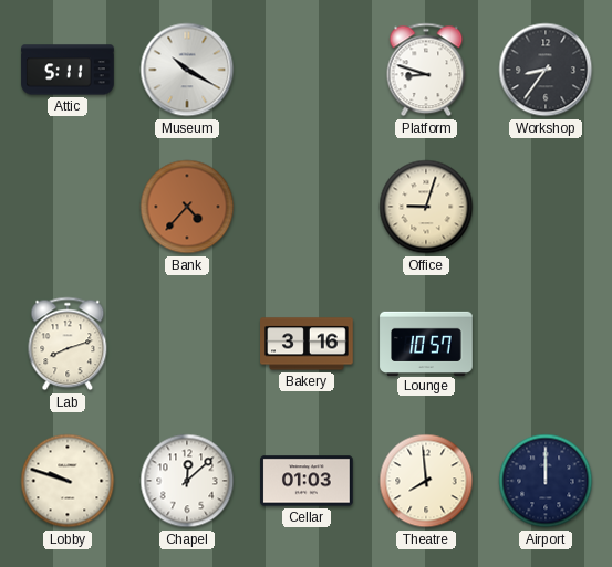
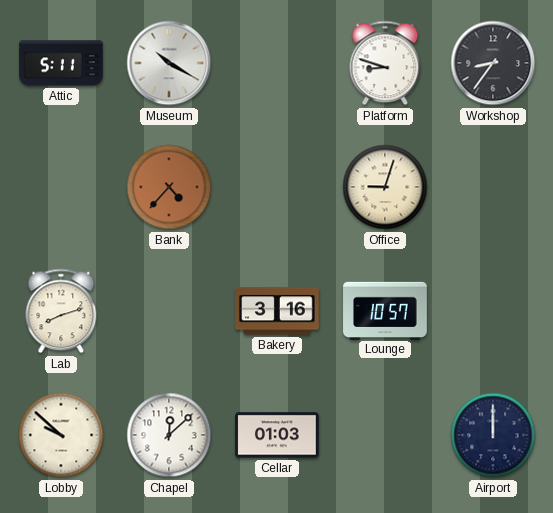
Lobby: 9:48 -> 9:52
Theatre: 7:59 -> none
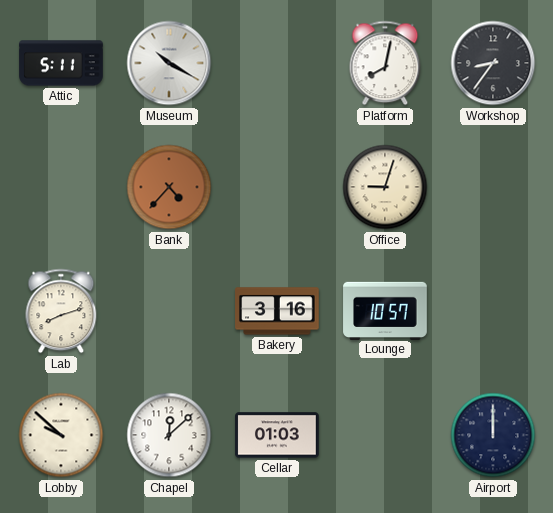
Platform: 8:48 -> 8:02
